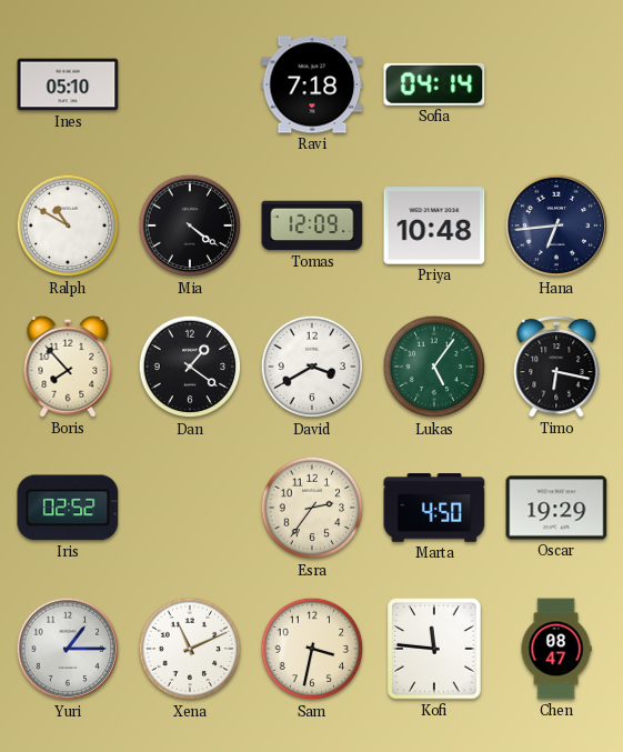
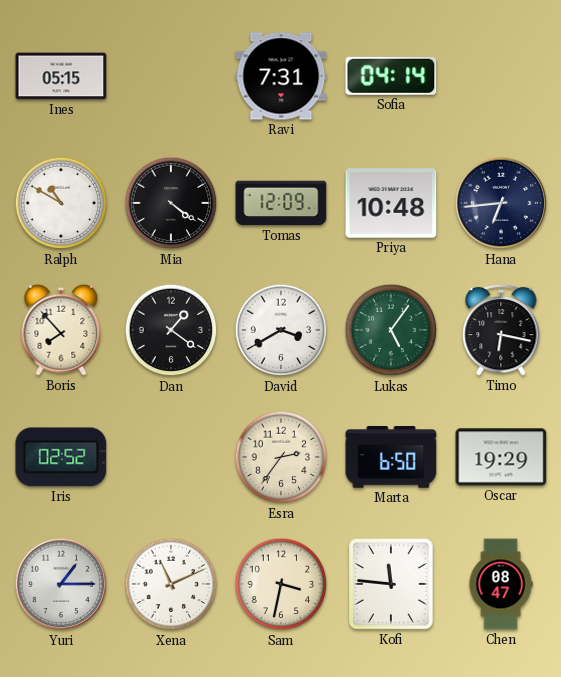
Ines: 05:10 -> 05:15
Ravi: 7:18 -> 7:31
Marta: 4:50 -> 6:50
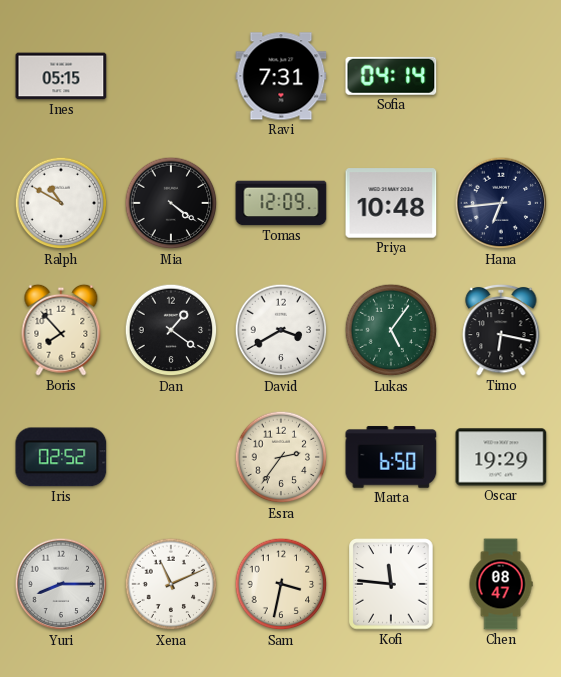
Yuri: 1:15 -> 8:15
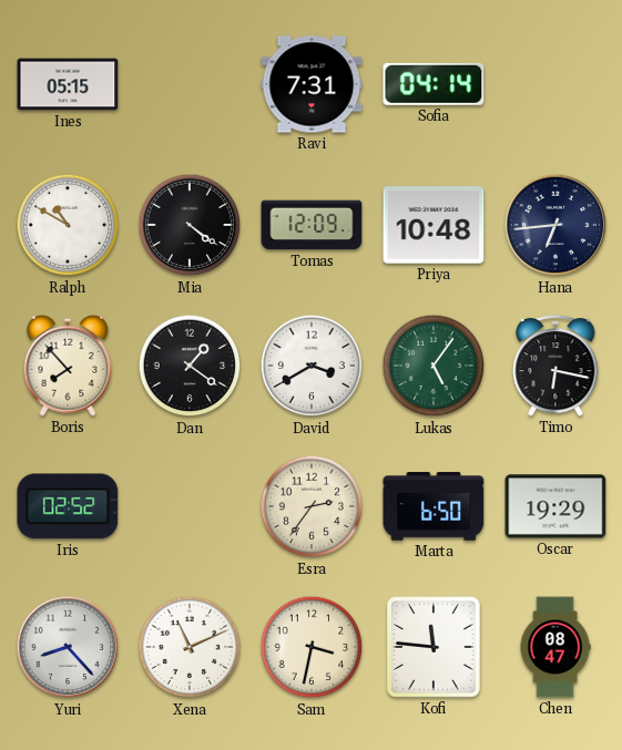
Yuri: 8:15 -> 8:23
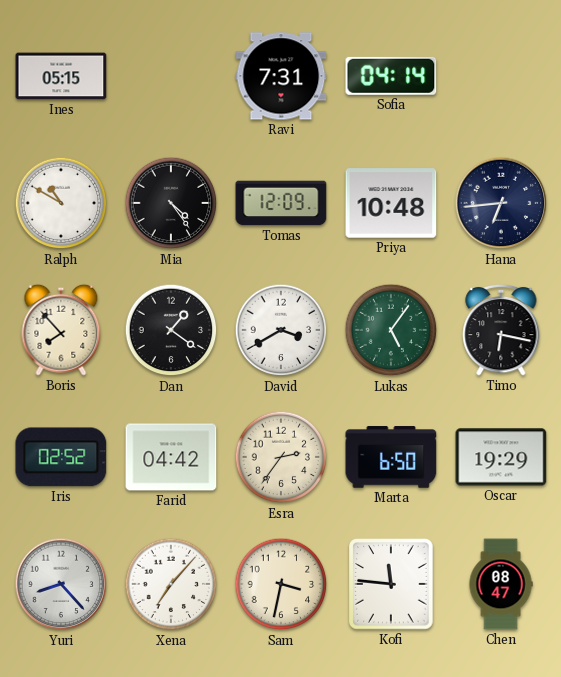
Mia: 4:21 -> 4:24
Farid: none -> 04:42
Xena: 11:11 -> 7:07
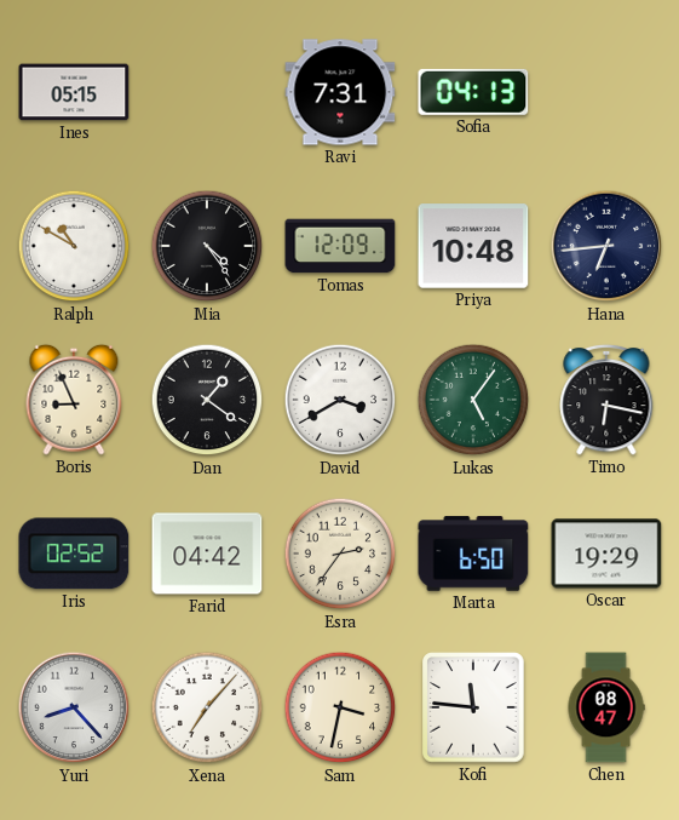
Sofia: 04:14 -> 04:13
Boris: 7:53 -> 8:56
